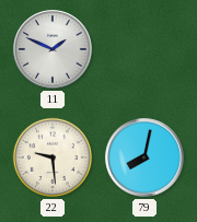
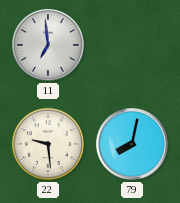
11: 1:49 -> 6:59
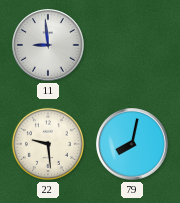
11: 6:59 -> 8:59
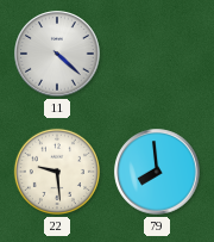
11: 8:59 -> 4:22
79: 8:02 -> 7:59
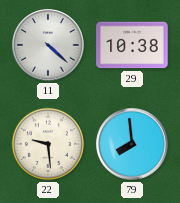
29: none -> 10:38
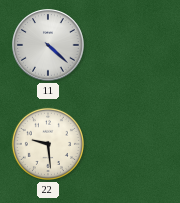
29: 10:38 -> none
79: 7:59 -> none
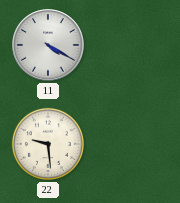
11: 4:22 -> 4:20
